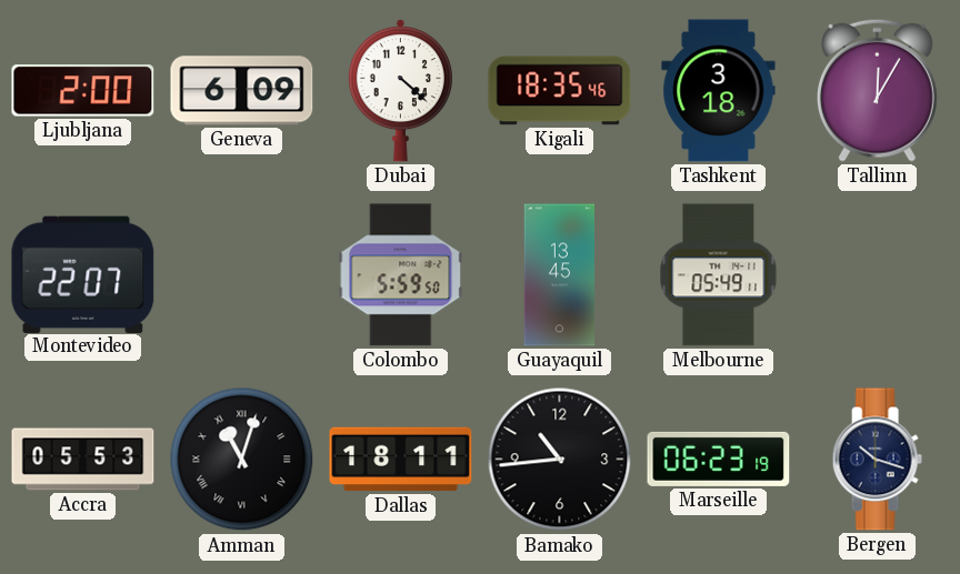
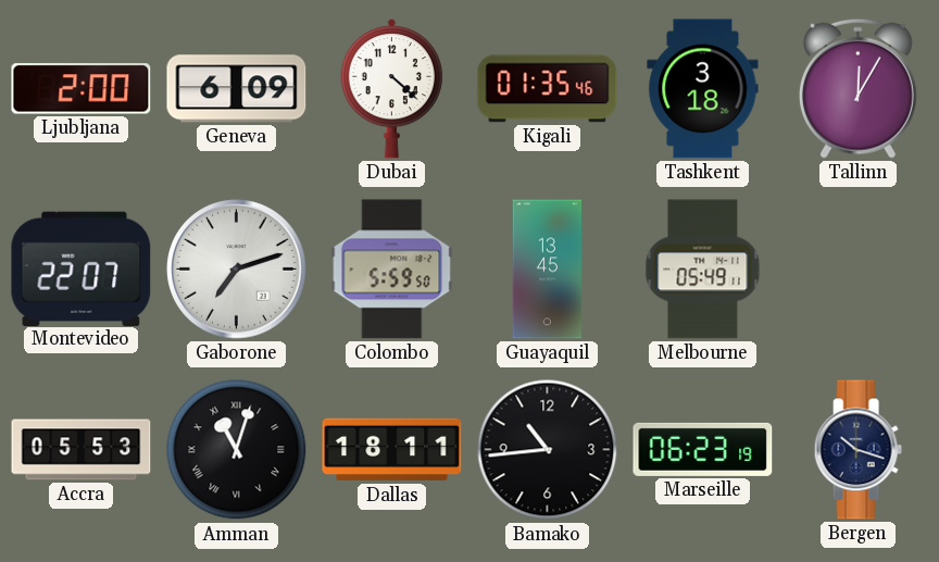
Kigali: 18:35 -> 01:35
Gaborone: none -> 7:12
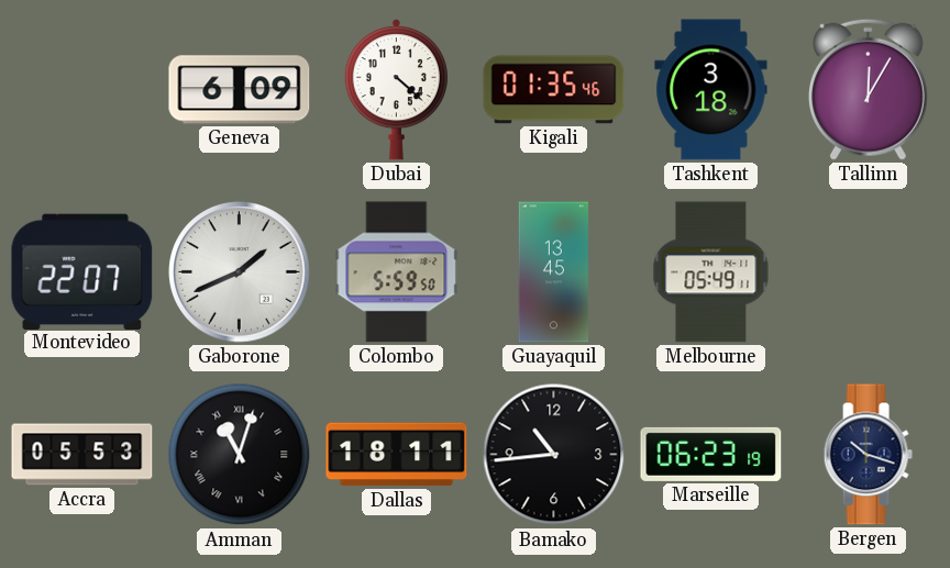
Ljubljana: 2:00 -> none
Gaborone: 7:12 -> 1:41
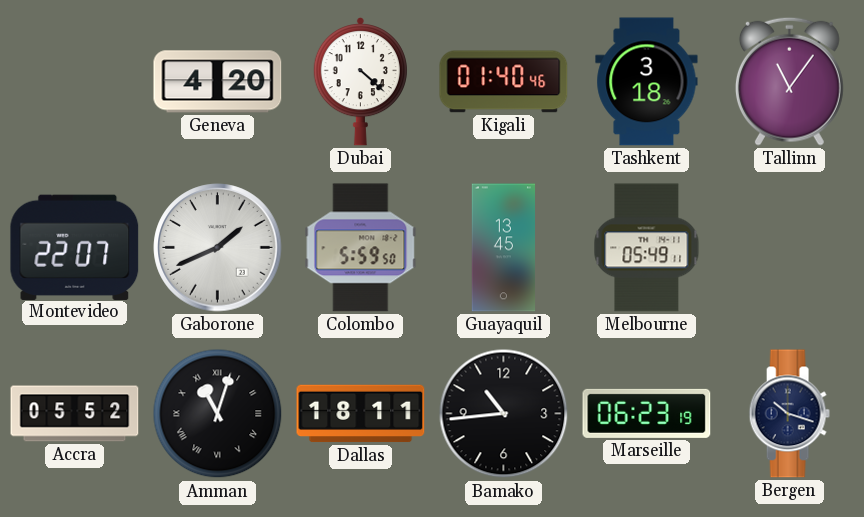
Geneva: 6:09 -> 4:20
Kigali: 01:35 -> 01:40
Tallinn: 12:05 -> 11:06
Accra: 05:53 -> 05:52
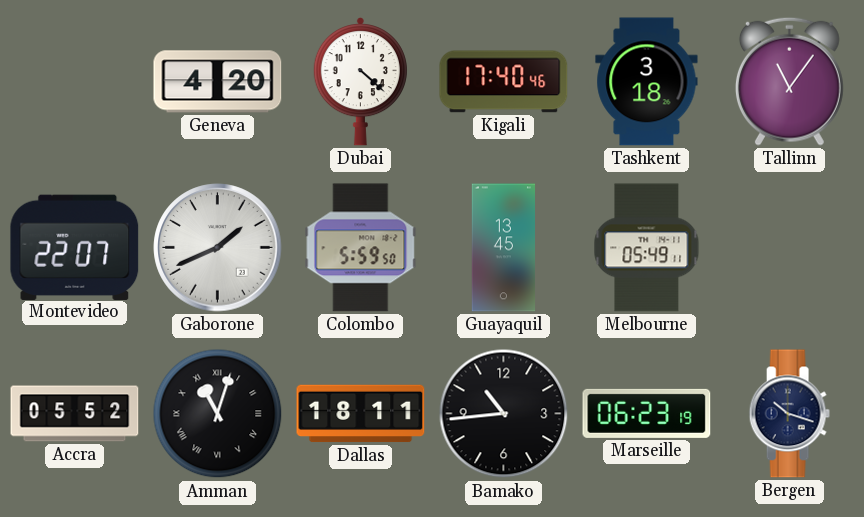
Kigali: 01:40 -> 17:40
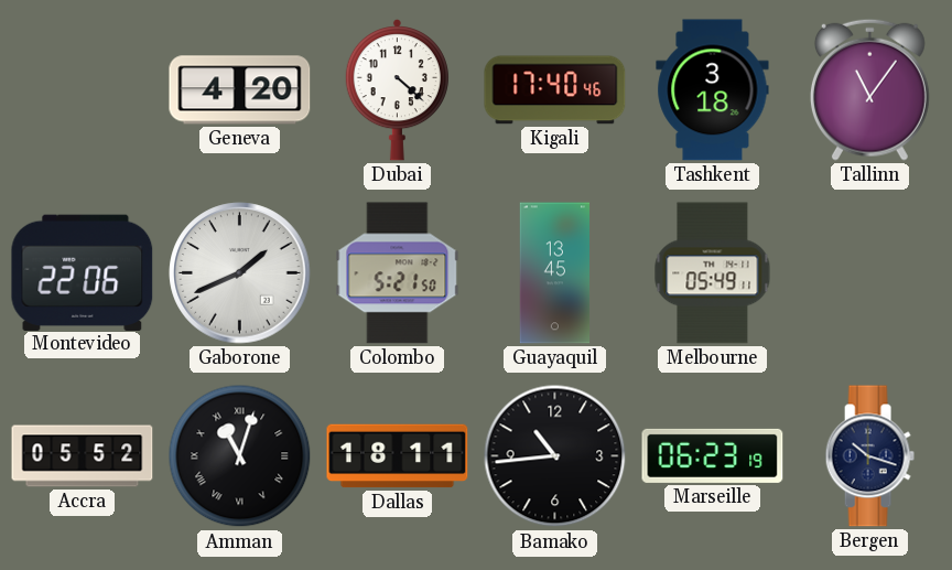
Montevideo: 22:07 -> 22:06
Colombo: 5:59 -> 5:21
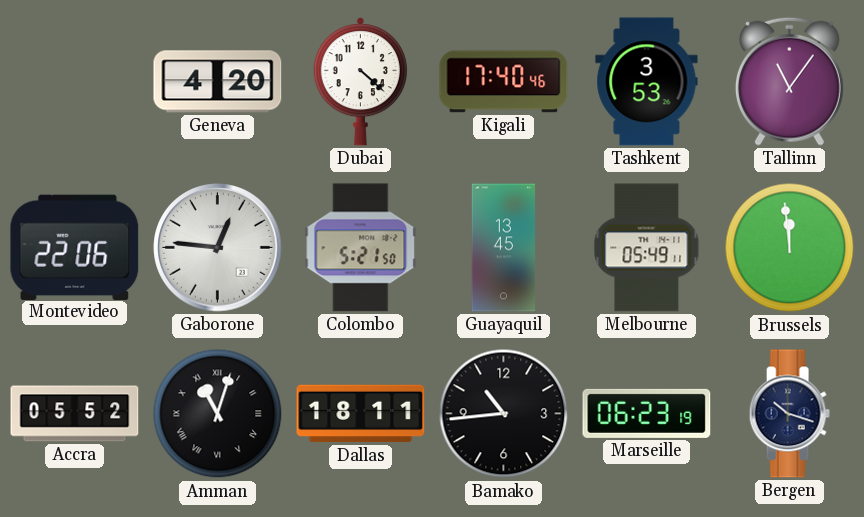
Tashkent: 3:18 -> 3:53
Gaborone: 1:41 -> 12:46
Brussels: none -> 11:59
